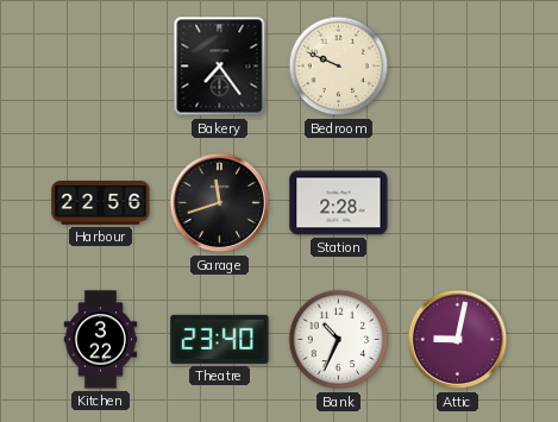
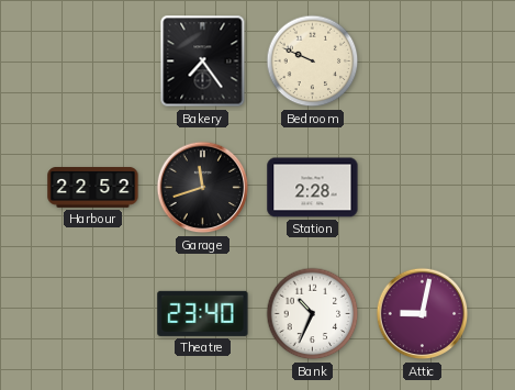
Harbour: 22:56 -> 22:52
Kitchen: 3:22 -> none
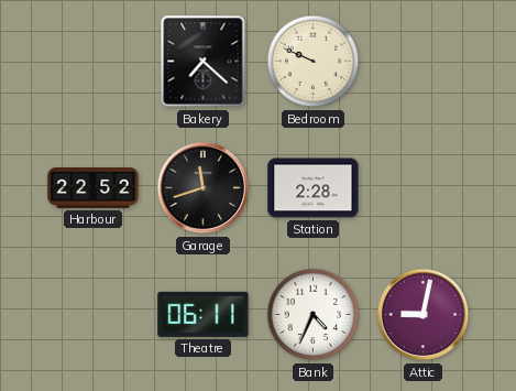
Bakery: 7:24 -> 7:22
Theatre: 23:40 -> 06:11
Bank: 10:34 -> 4:34
